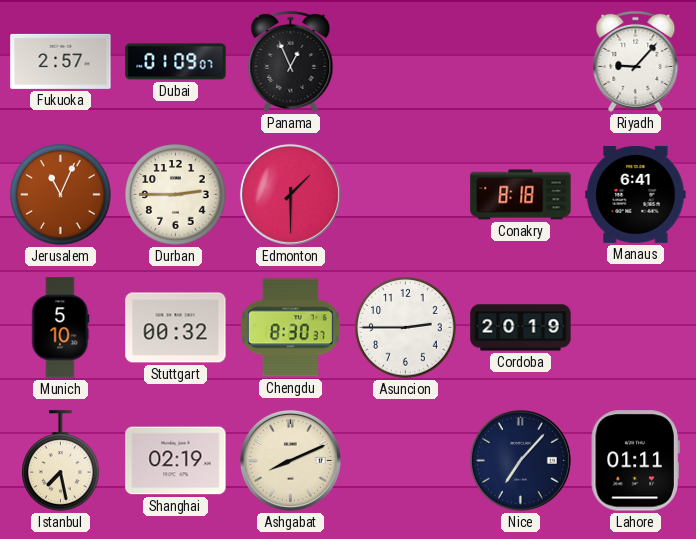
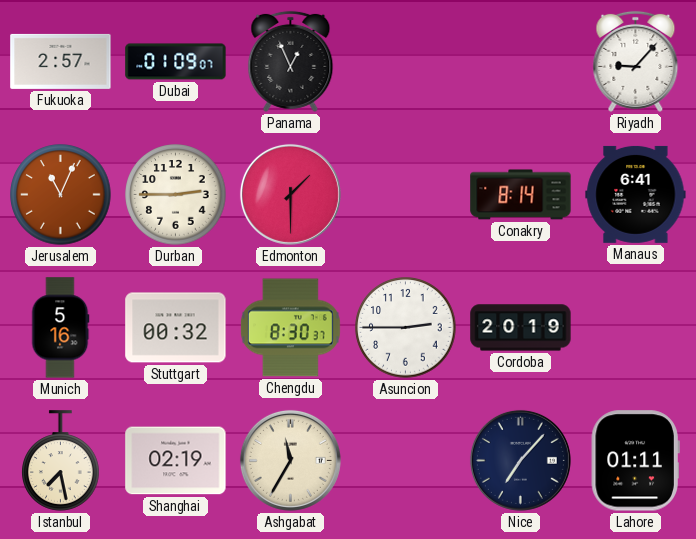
Conakry: 8:18 -> 8:14
Munich: 5:10 -> 5:16
Ashgabat: 8:11 -> 11:35
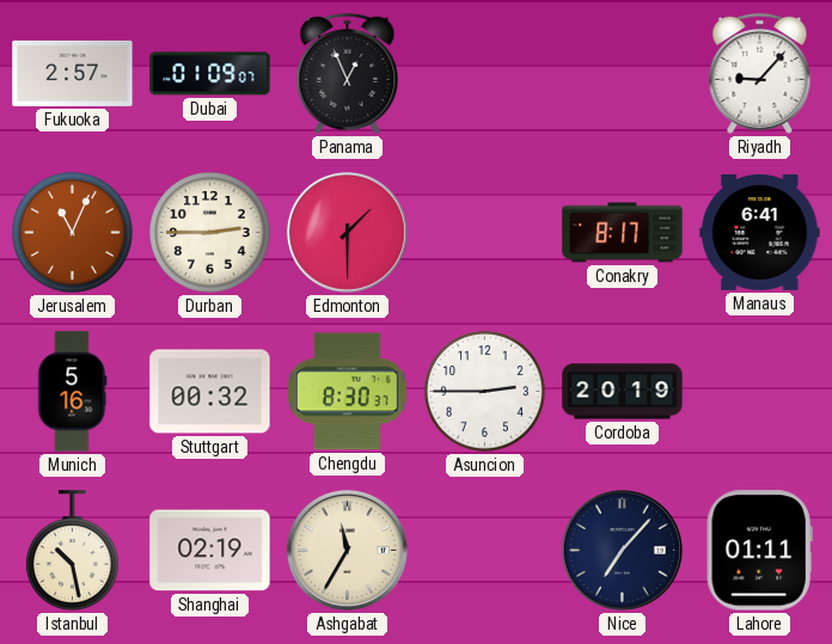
Conakry: 8:14 -> 8:17
Istanbul: 7:28 -> 10:28
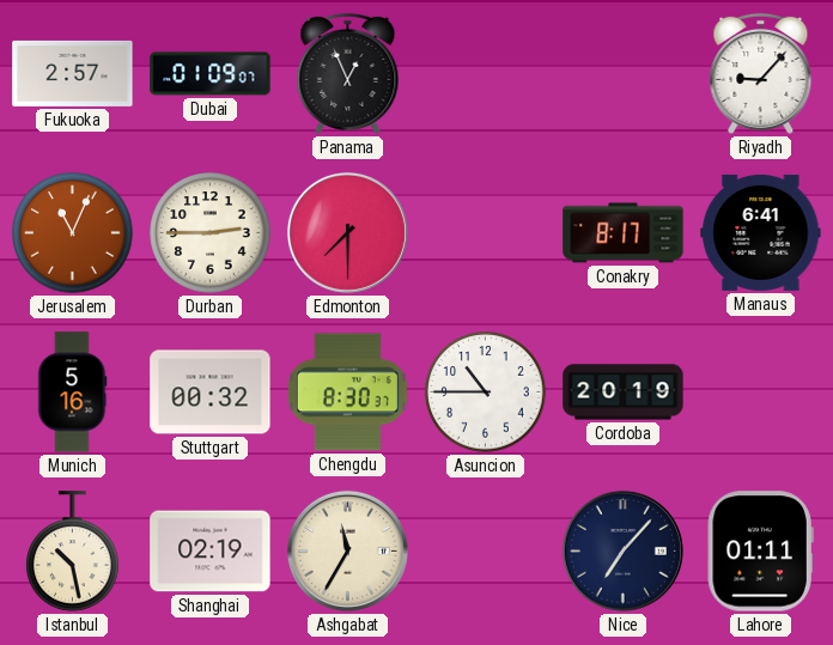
Edmonton: 1:30 -> 7:30
Asuncion: 2:45 -> 10:45
